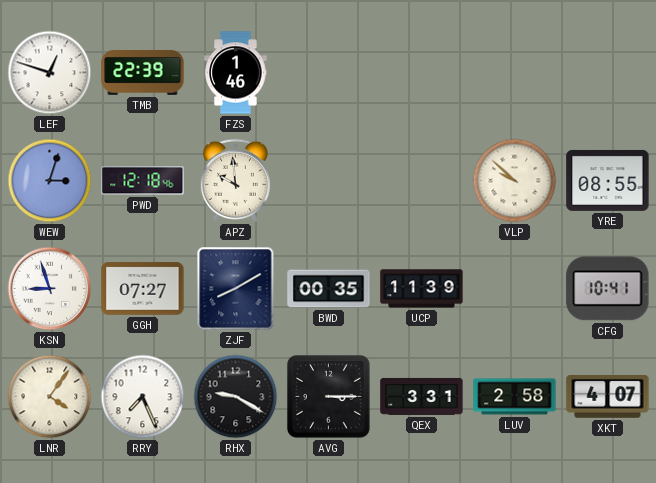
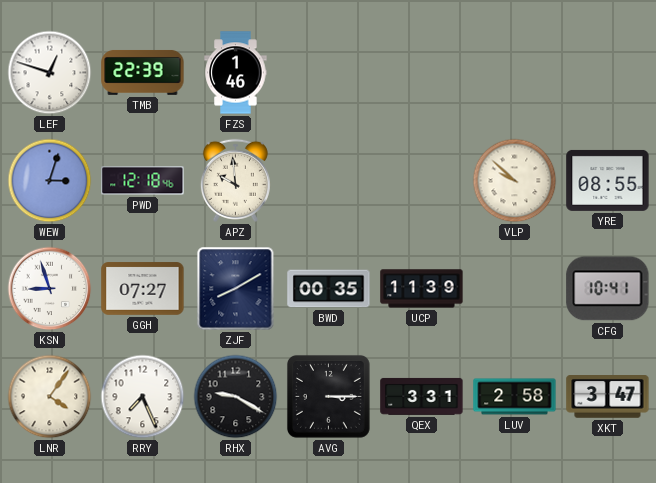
XKT: 4:07 -> 3:47
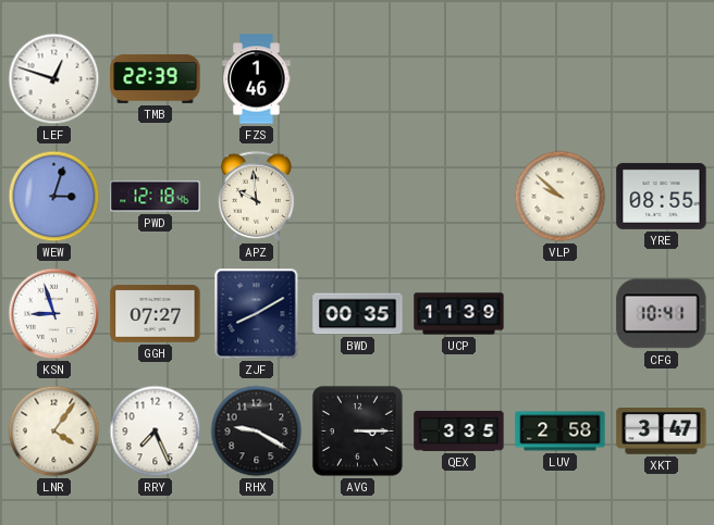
QEX: 3:31 -> 3:35
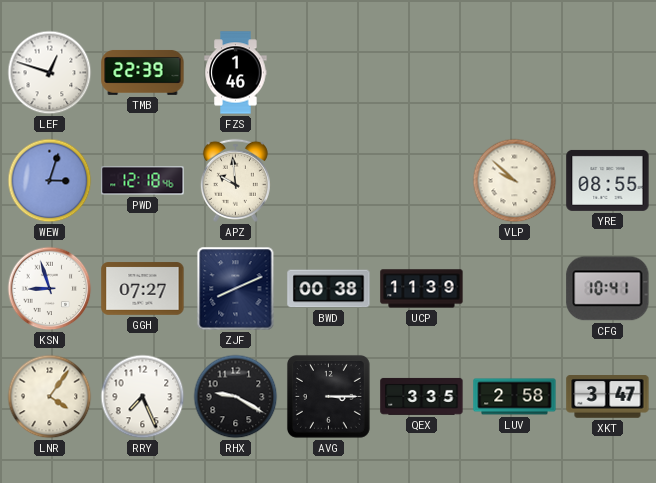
ZJF: 8:10 -> 8:11
BWD: 00:35 -> 00:38
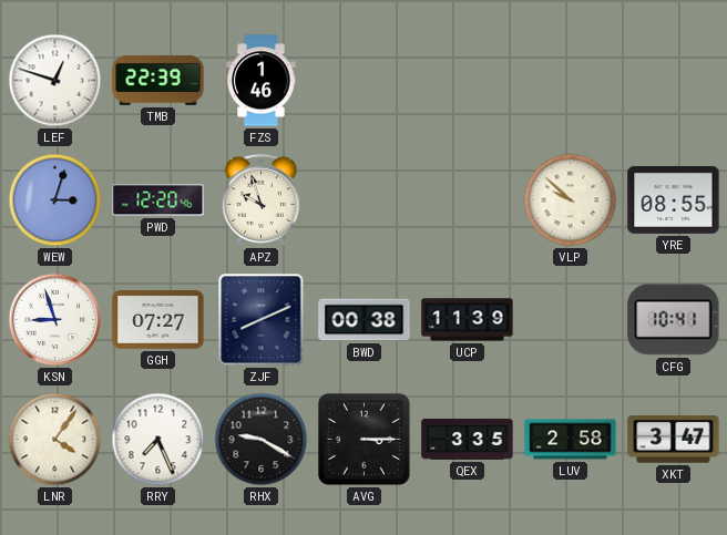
PWD: 12:18 -> 12:20
APZ: 9:59 -> 9:57
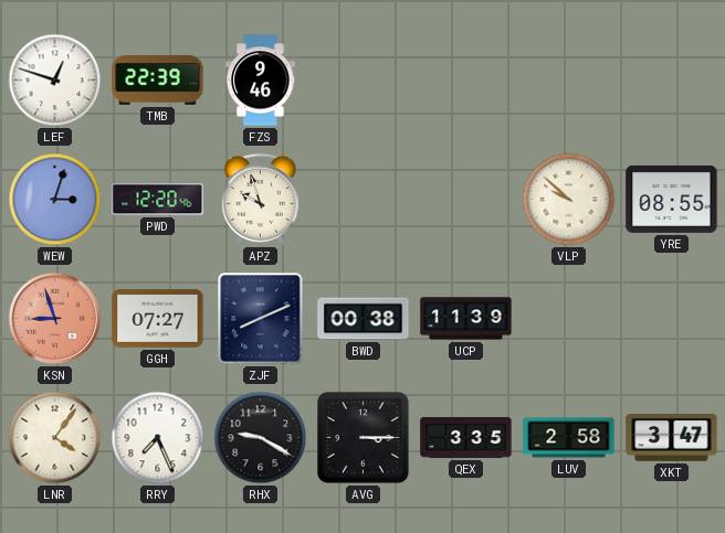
FZS: 1:46 -> 9:46
KSN dial: white -> salmon
CFG: 10:41 -> none
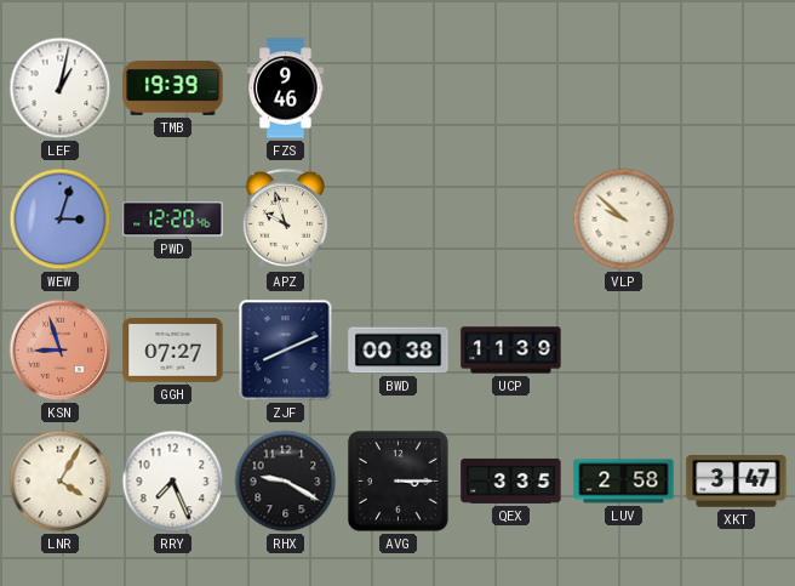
LEF: 12:48 -> 1:02
TMB: 22:39 -> 19:39
YRE: 08:55 -> none
LNR: 4:06 -> 4:05
